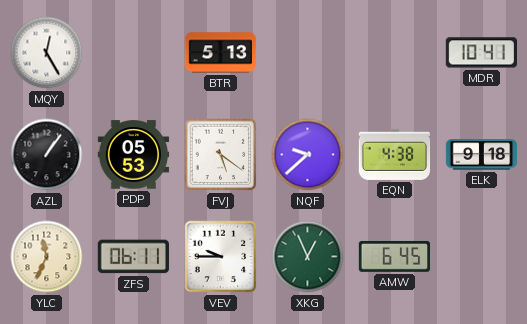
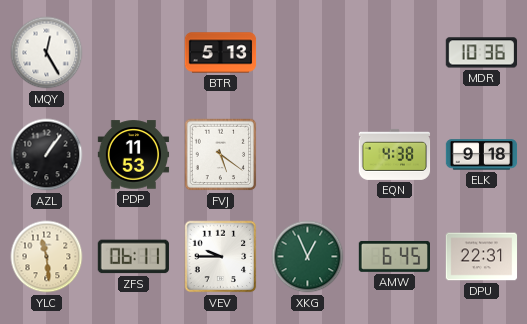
MDR: 10:41 -> 10:36
PDP: 05:53 -> 11:53
NQF: 9:38 -> none
YLC: 11:34 -> 11:29
DPU: none -> 22:31
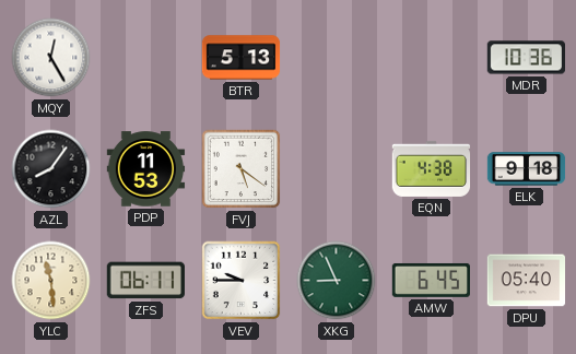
AZL: 1:06 -> 8:06
XKG: 12:56 -> 8:56
DPU: 22:31 -> 05:40
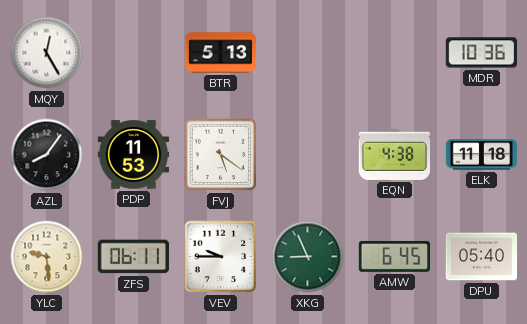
ELK: 9:18 -> 11:18
YLC: 11:29 -> 9:29
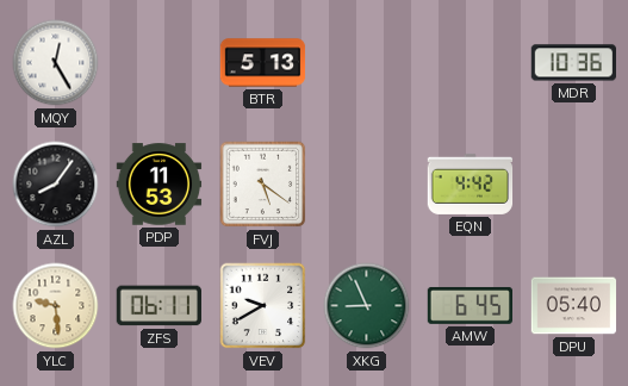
EQN: 4:38 -> 4:42
ELK: 11:18 -> none
VEV: 9:45 -> 9:40
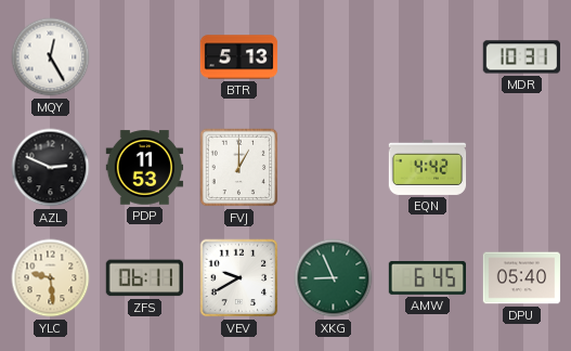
MDR: 10:36 -> 10:31
AZL: 8:06 -> 2:49
FVJ: 5:21 -> 1:00
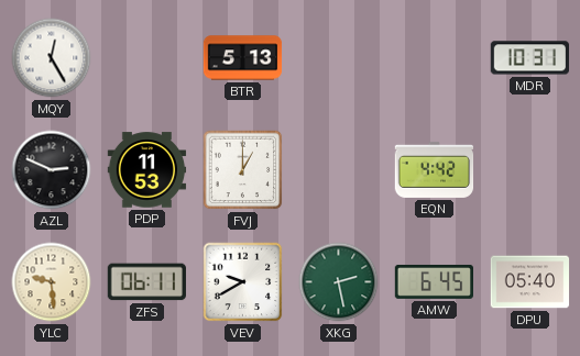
XKG: 8:56 -> 2:28
